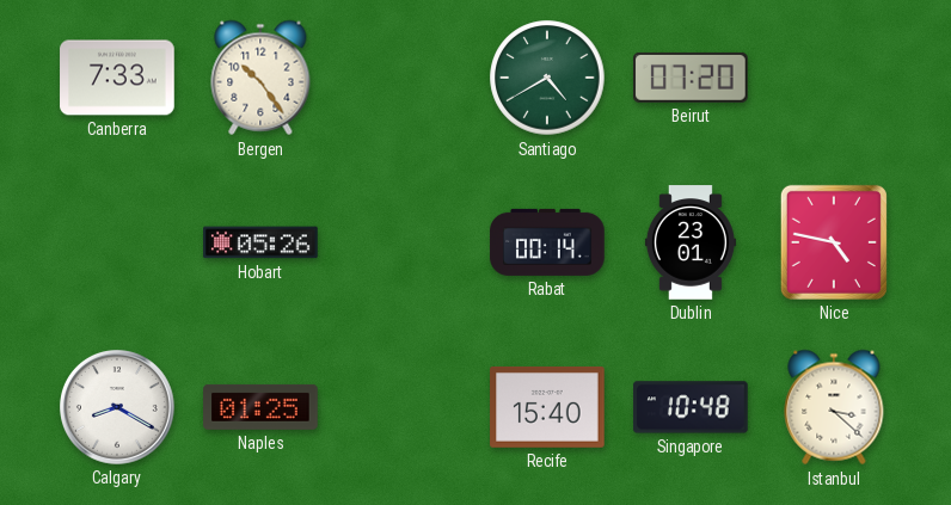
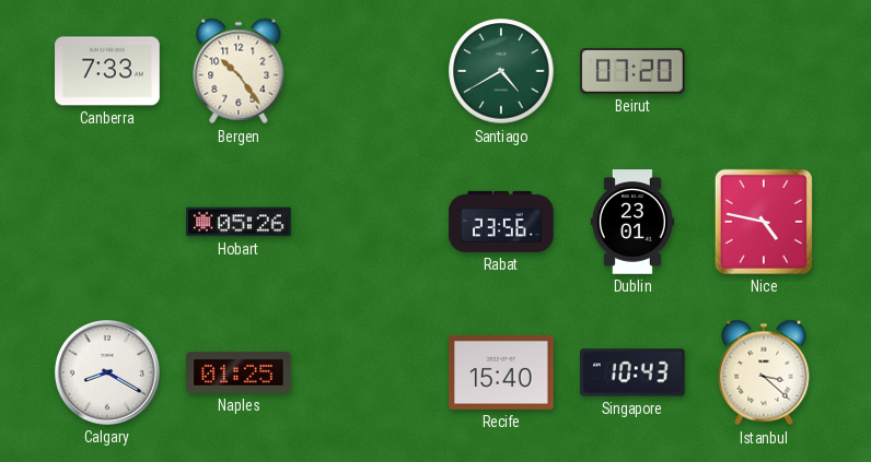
Rabat: 00:14 -> 23:56
Singapore: 10:48 -> 10:43
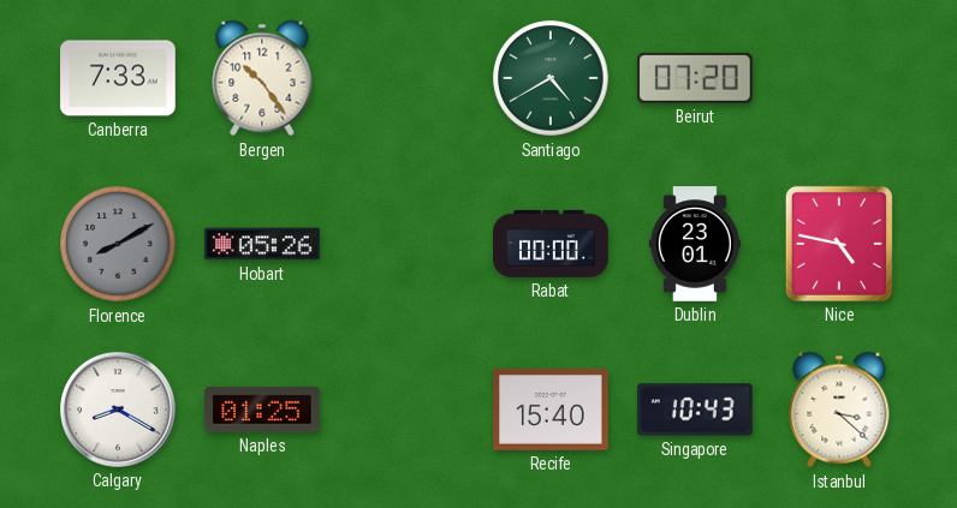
Florence: none -> 8:10
Rabat: 23:56 -> 00:00
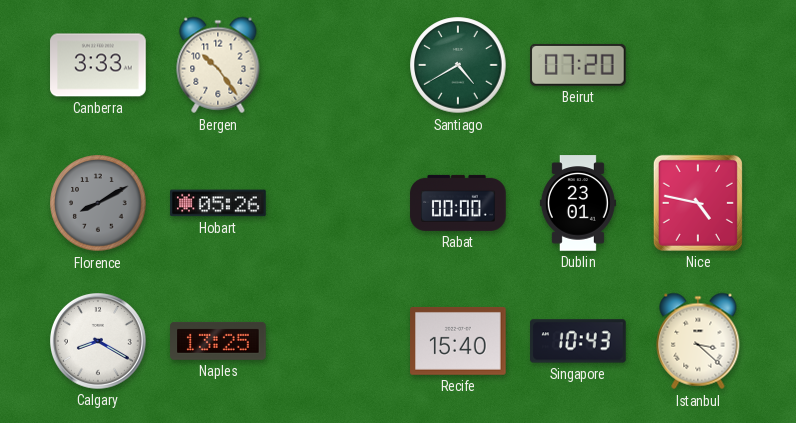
Canberra: 7:33 -> 3:33
Naples: 01:25 -> 13:25
